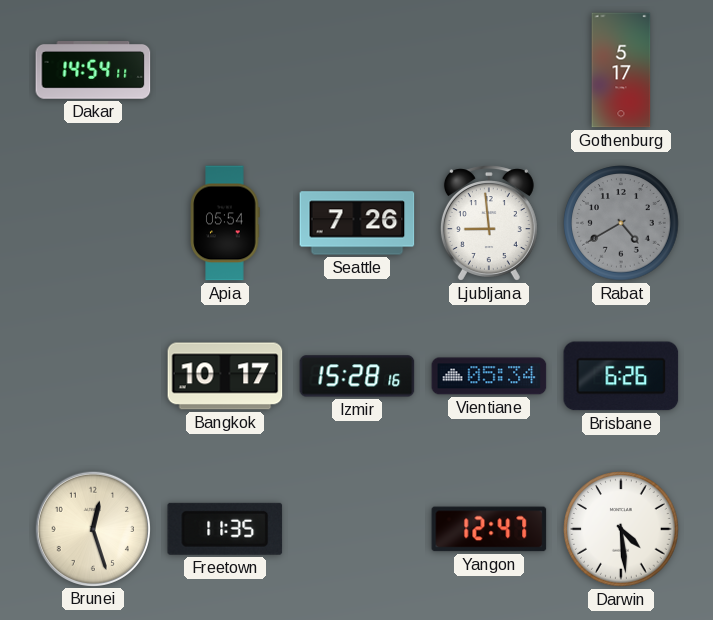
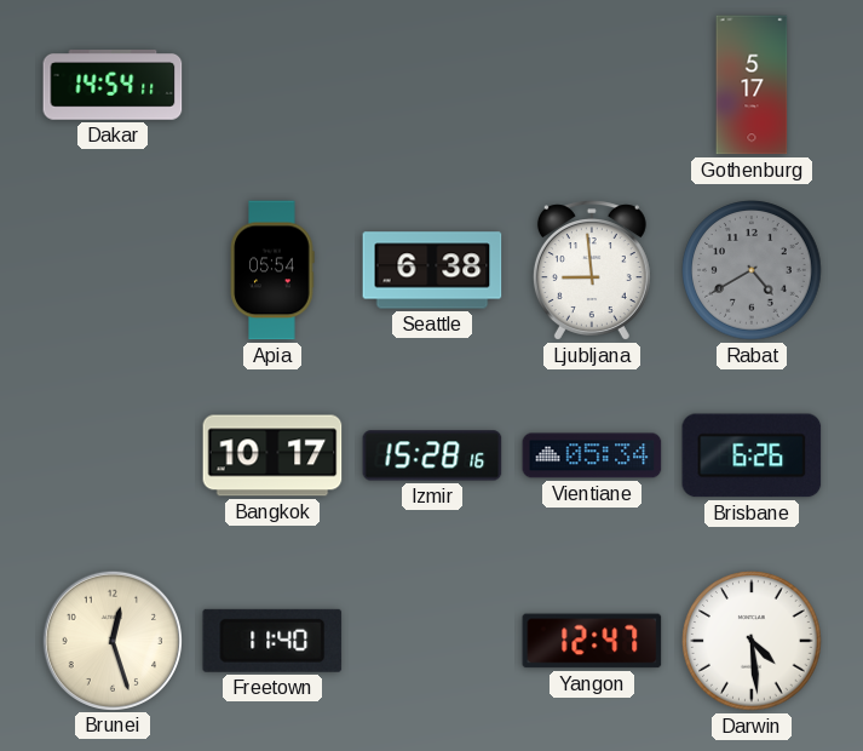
Seattle: 7:26 -> 6:38
Freetown: 11:35 -> 11:40
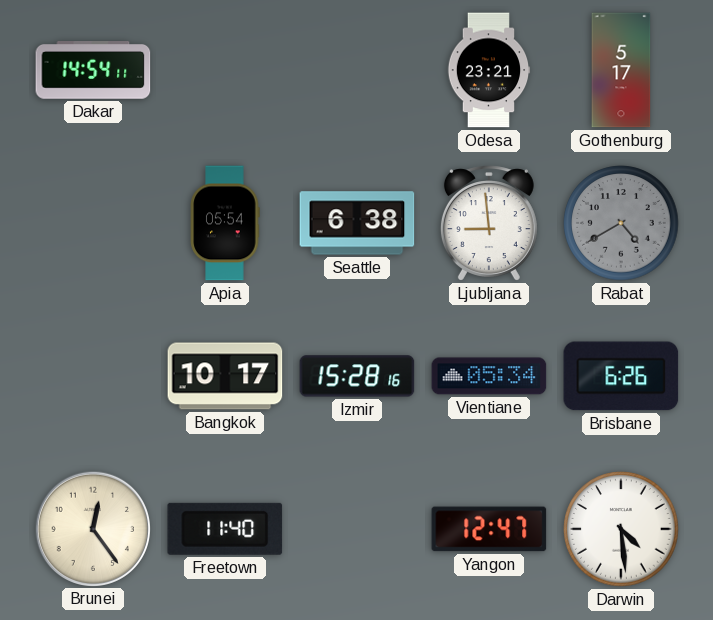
Odesa: none -> 23:21
Brunei: 12:27 -> 12:24
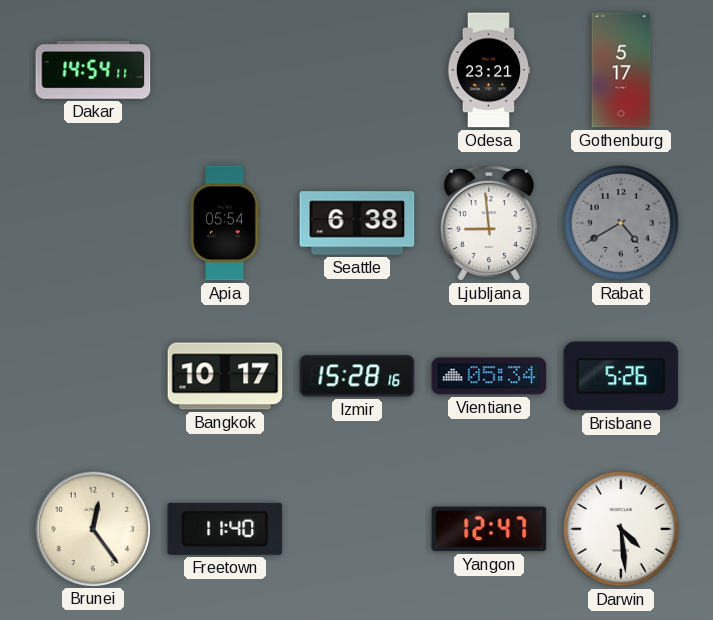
Brisbane: 6:26 -> 5:26
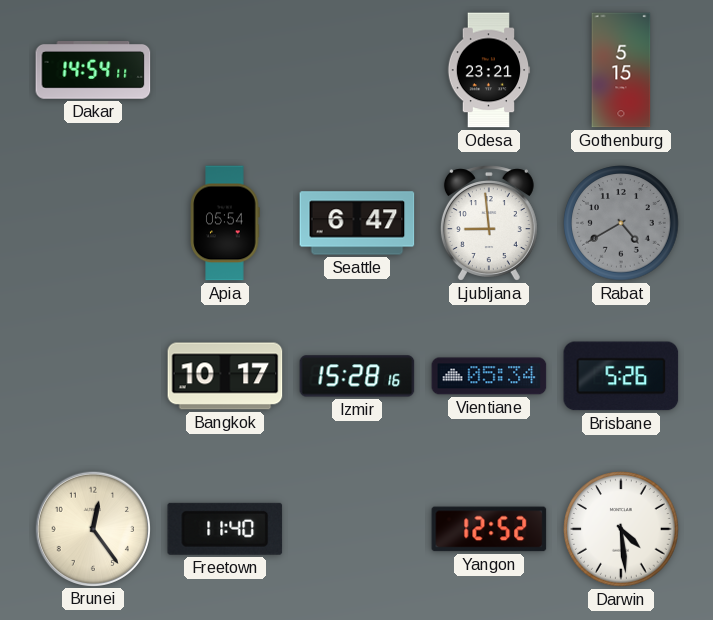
Gothenburg: 5:17 -> 5:15
Seattle: 6:38 -> 6:47
Yangon: 12:47 -> 12:52
